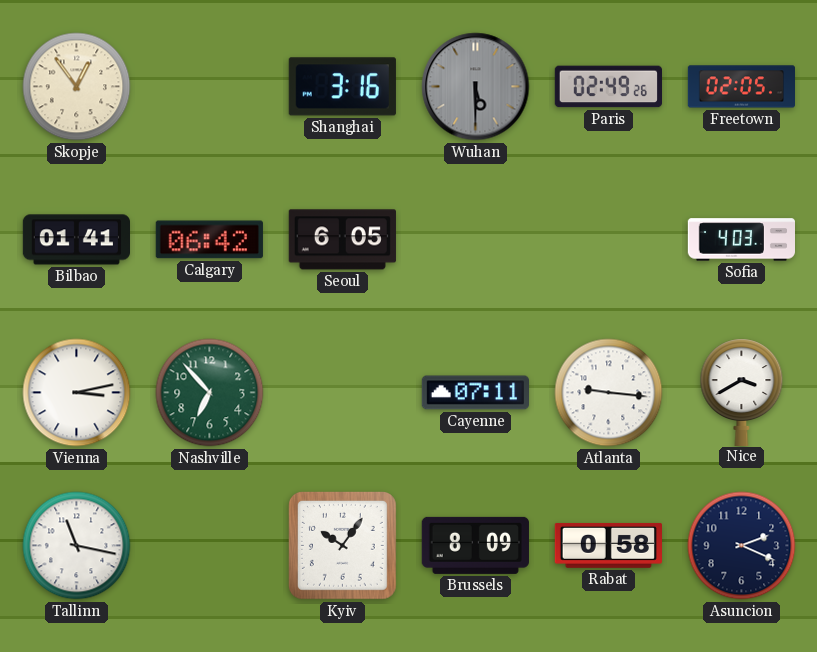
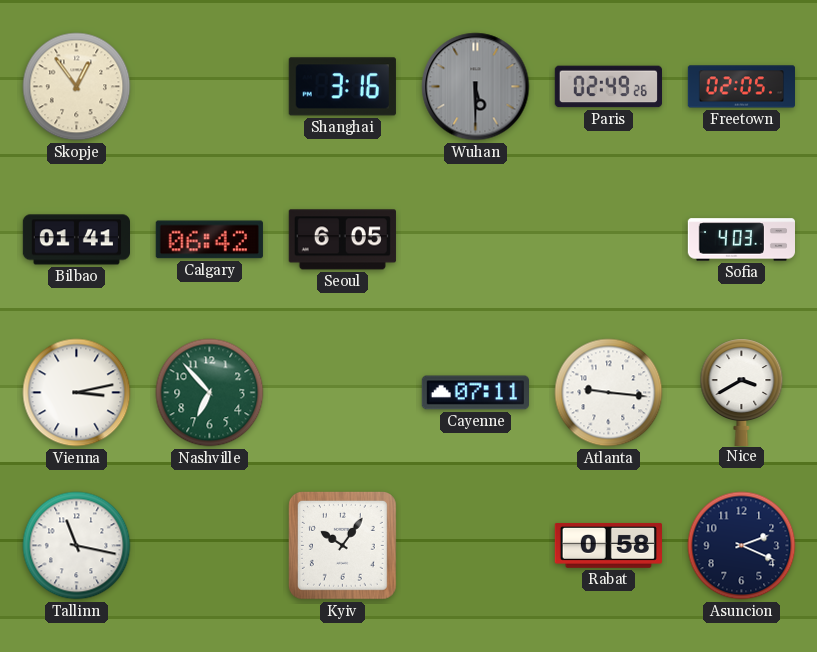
Brussels: 8:09 -> none
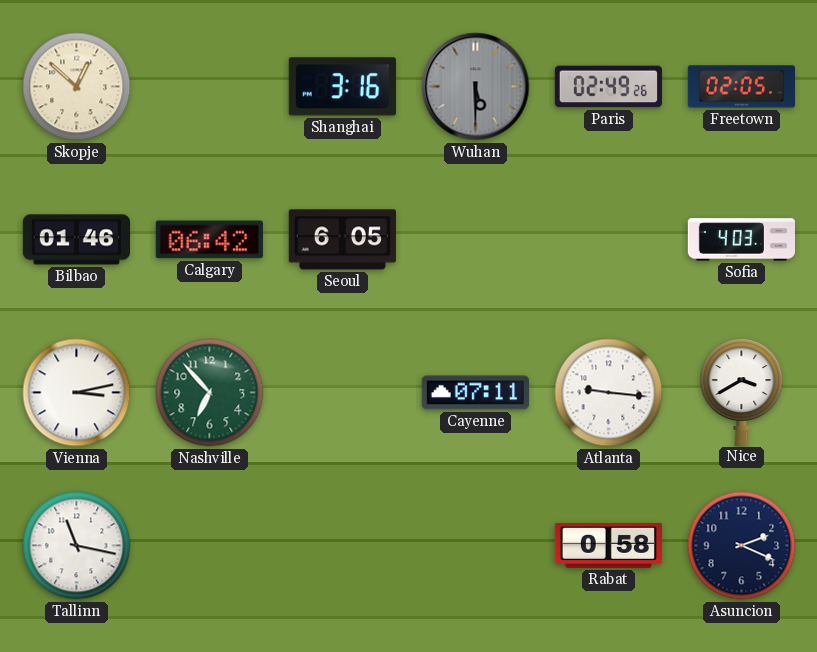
Skopje: 12:54 -> 12:52
Bilbao: 01:41 -> 01:46
Kyiv: 10:06 -> none
